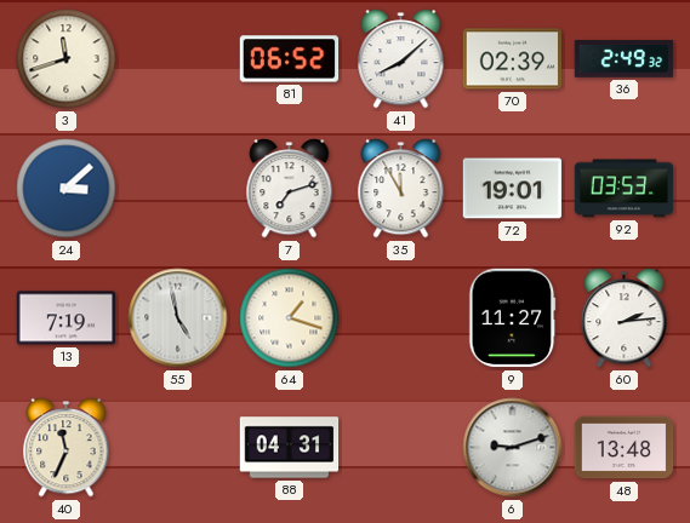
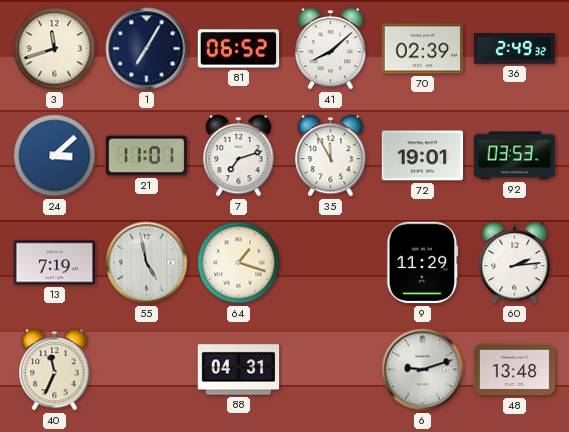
1: none -> 7:05
21: none -> 11:01
9: 11:27 -> 11:29
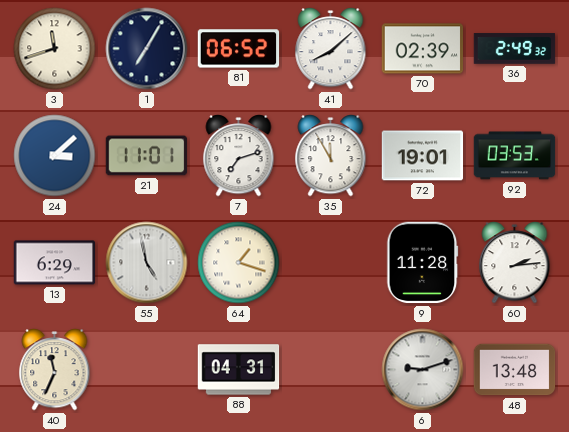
13: 7:19 -> 6:29
9: 11:29 -> 11:28
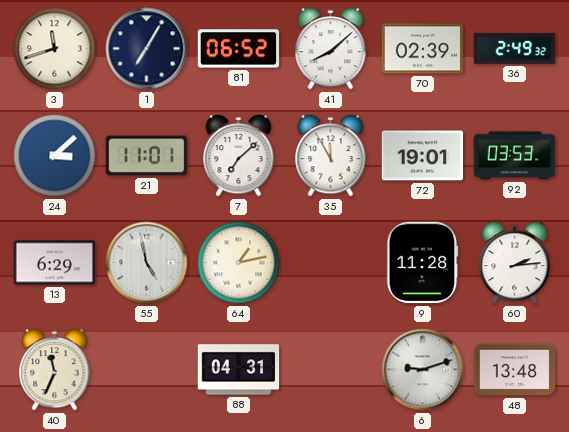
7: 7:12 -> 7:08
64: 1:18 -> 1:13
